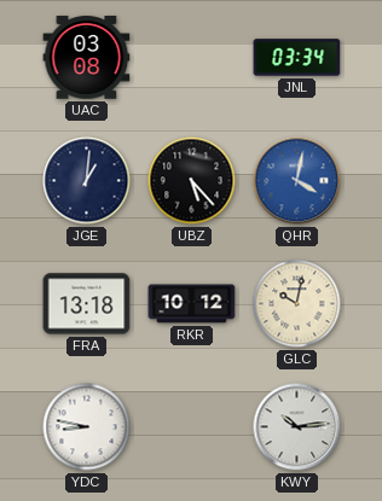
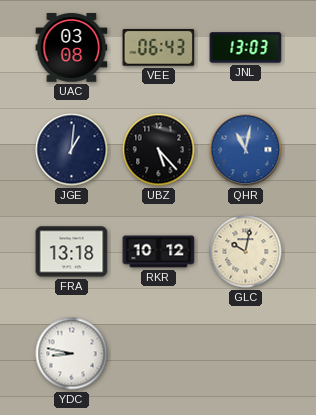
VEE: none -> 06:43
JNL: 03:34 -> 13:03
QHR: 4:02 -> 11:02
KWY: 10:14 -> none
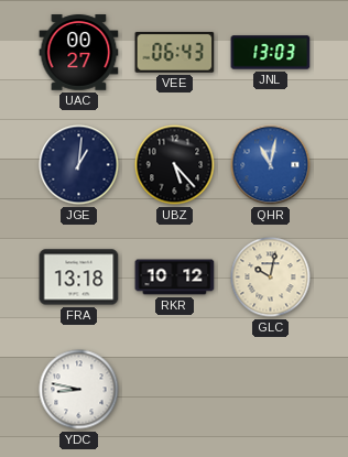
UAC: 03:08 -> 00:27
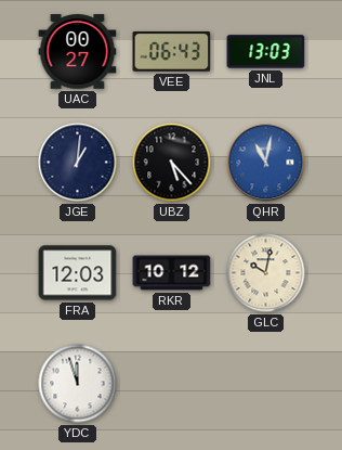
FRA: 13:18 -> 12:03
YDC: 8:47 -> 11:57
